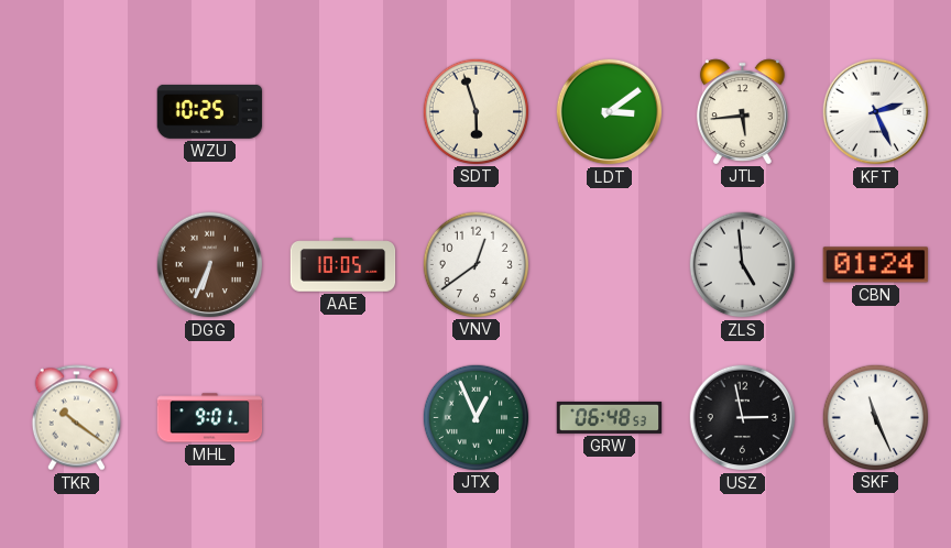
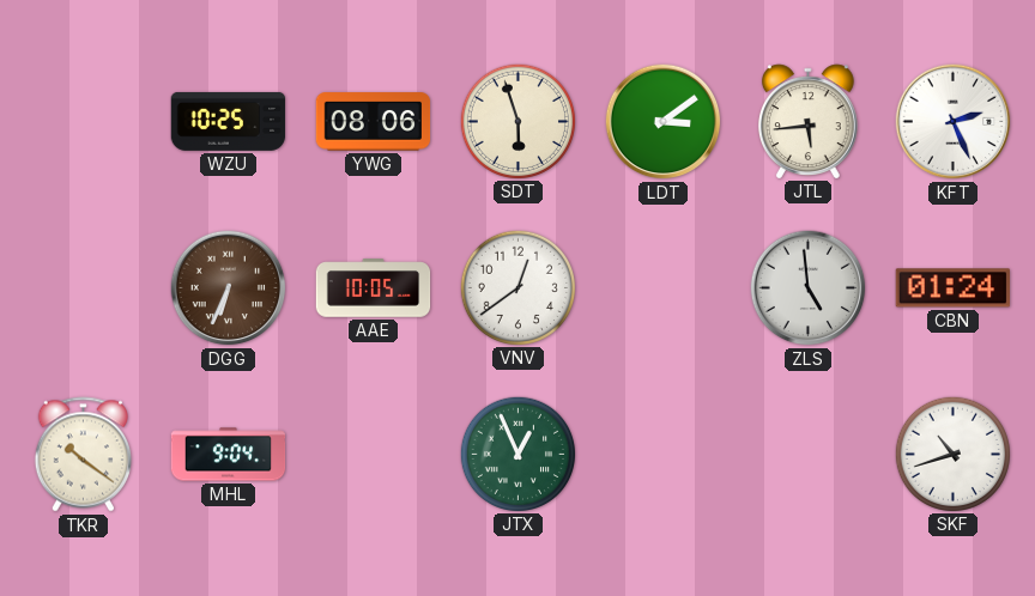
YWG: none -> 08:06
MHL: 9:01 -> 9:04
GRW: 06:48 -> none
USZ: 2:58 -> none
SKF: 11:26 -> 10:42
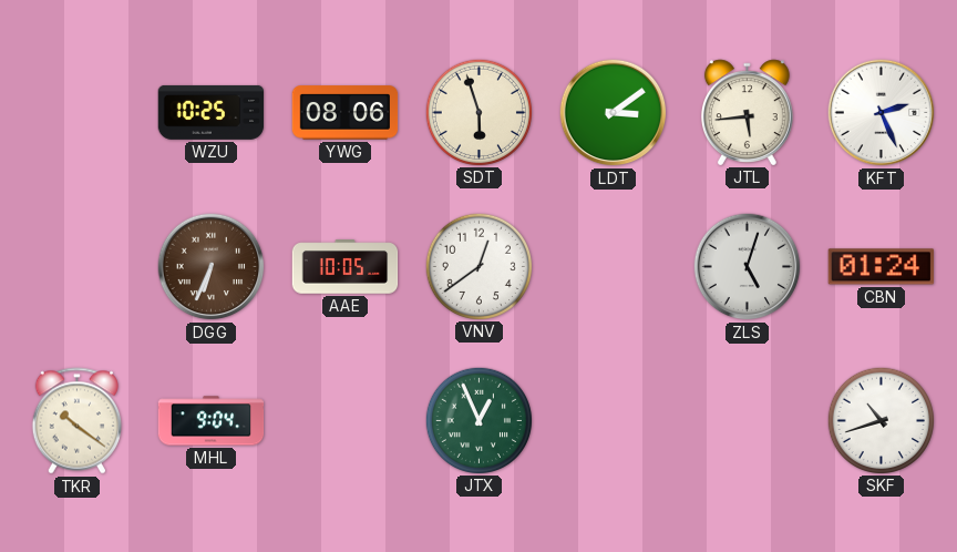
ZLS: 4:59 -> 5:03
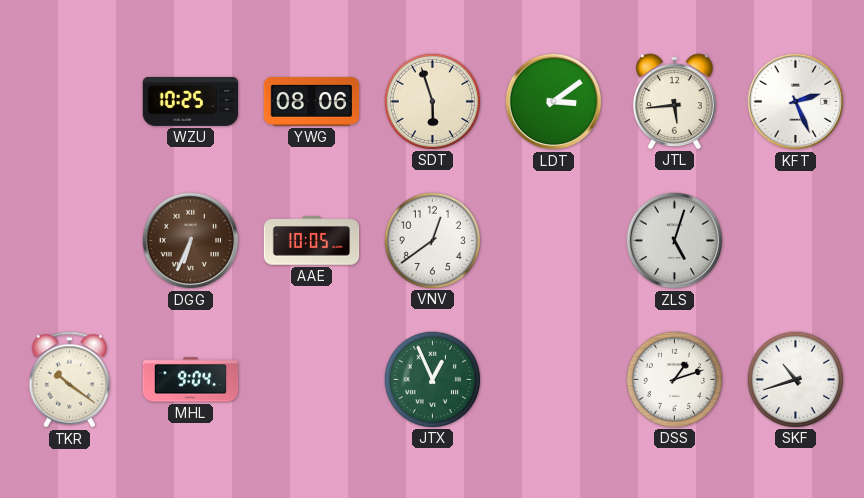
CBN: 01:24 -> none
DSS: none -> 1:12
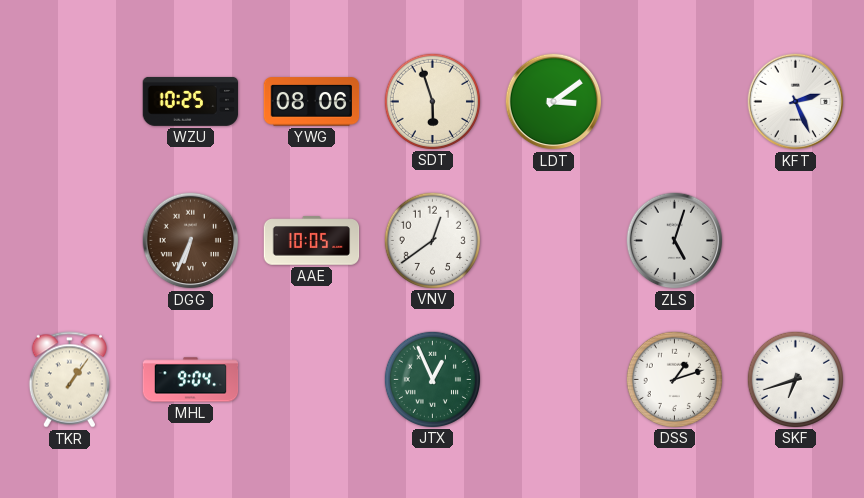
JTL: 5:44 -> none
TKR: 10:21 -> 1:06
SKF: 10:42 -> 6:42
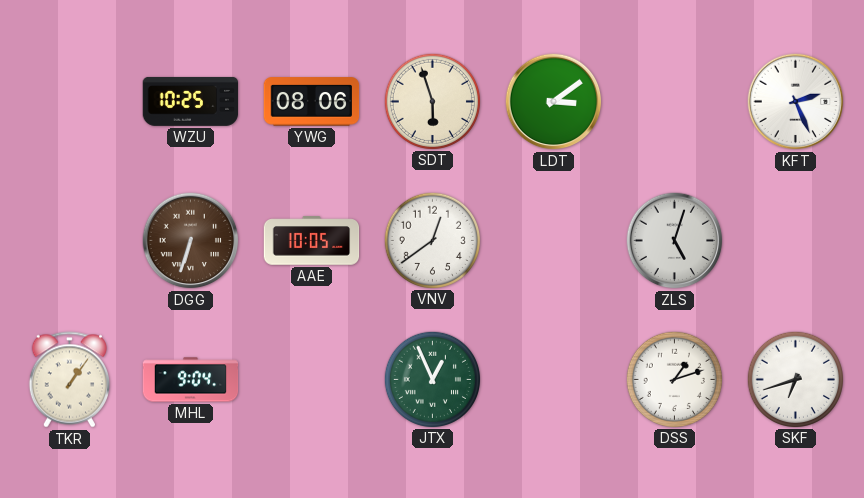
DGG: 6:34 -> 6:33
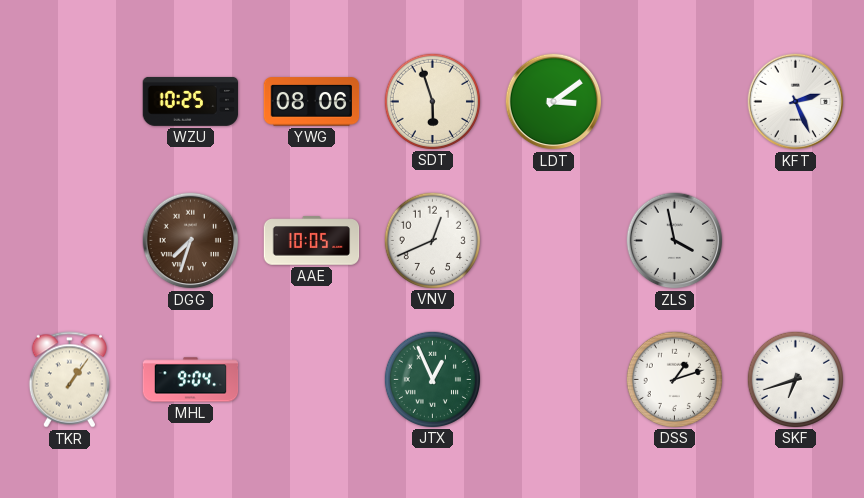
DGG: 6:33 -> 7:33
VNV: 12:39 -> 12:41
ZLS: 5:03 -> 3:58
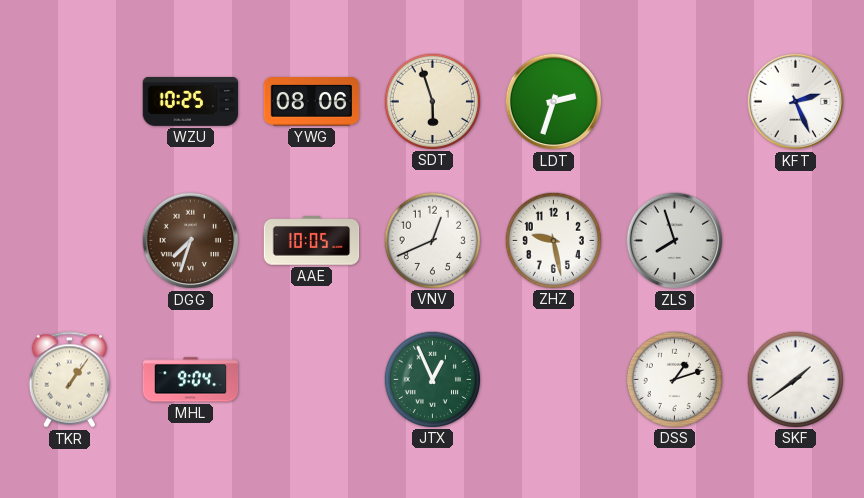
LDT: 3:09 -> 2:33
ZHZ: none -> 9:28
ZLS: 3:58 -> 7:57
SKF: 6:42 -> 1:39
